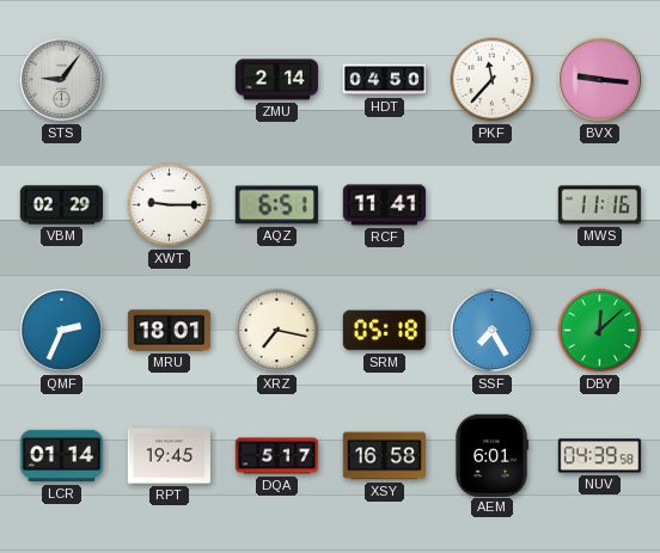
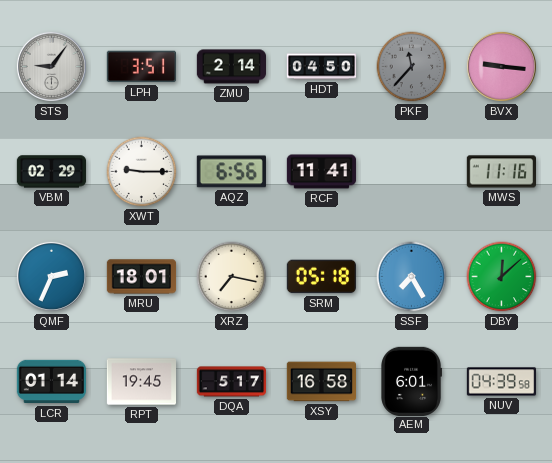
LPH: none -> 3:51
PKF dial: white -> grey
AQZ: 6:51 -> 6:56
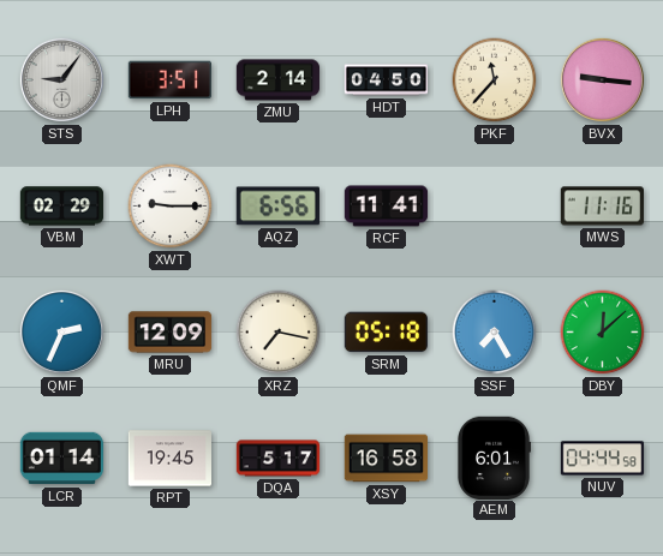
PKF dial: grey -> cream
MRU: 18:01 -> 12:09
NUV: 04:39 -> 04:44
